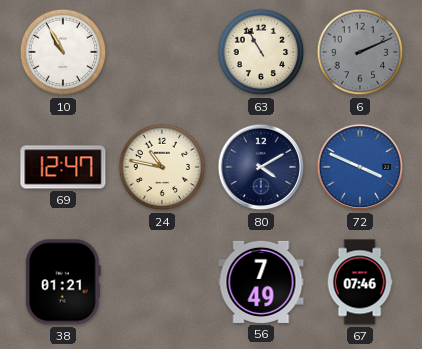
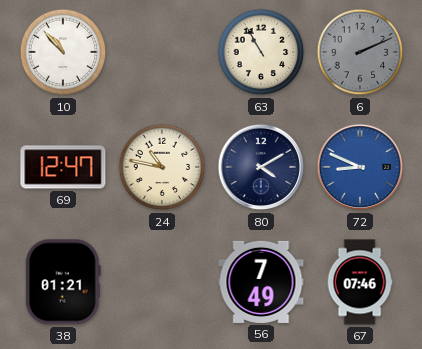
10: 10:55 -> 10:53
72: 3:49 -> 8:49
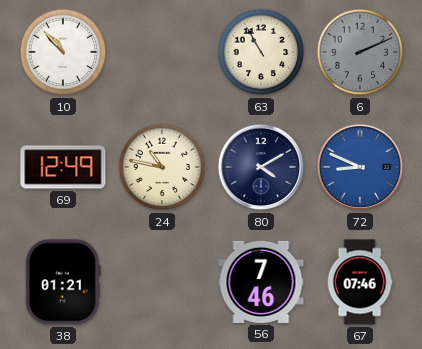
69: 12:47 -> 12:49
56: 7:49 -> 7:46
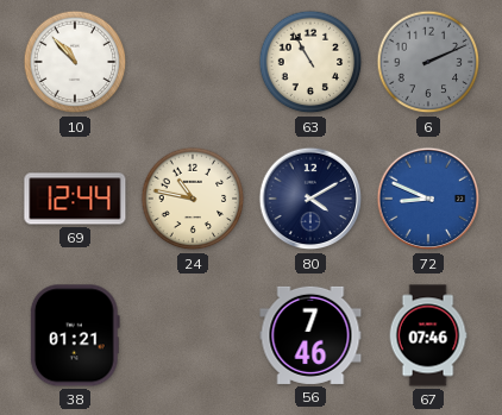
69: 12:49 -> 12:44
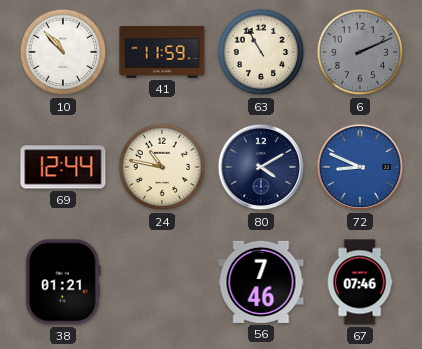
41: none -> 11:59
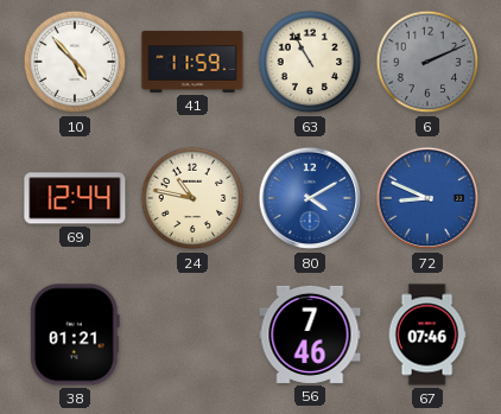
10: 10:53 -> 4:53
80 dial: navy -> blue
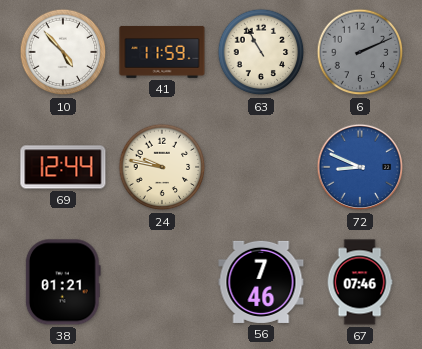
24: 10:47 -> 9:47
80: 4:10 -> none
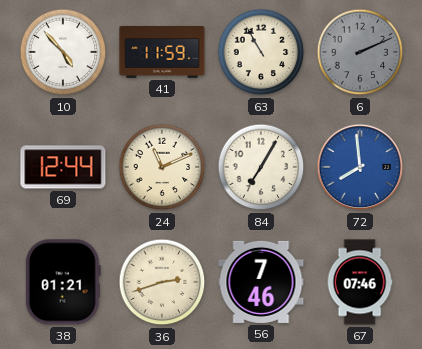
24: 9:47 -> 11:11
84: none -> 7:05
72: 8:49 -> 7:59
36: none -> 2:42
